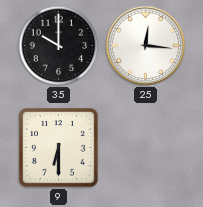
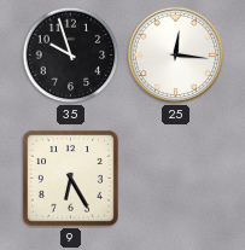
35: 10:00 -> 9:57
9: 6:30 -> 6:25
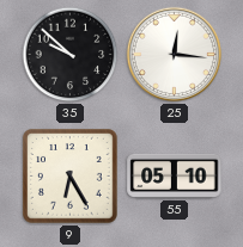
35: 9:57 -> 9:52
55: none -> 05:10
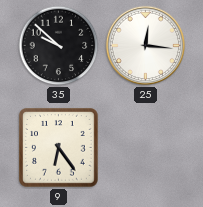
9: 6:25 -> 6:24
55: 05:10 -> none
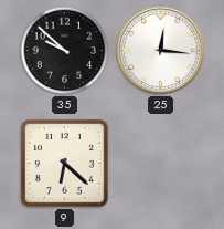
9: 6:24 -> 6:22
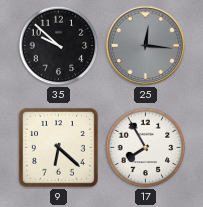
25 dial: white -> grey
17: none -> 7:55
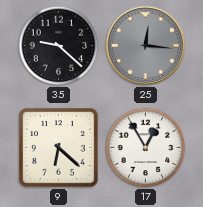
35: 9:52 -> 9:22
17: 7:55 -> 12:55
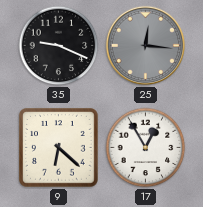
35: 9:22 -> 9:19
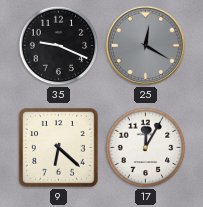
25: 12:16 -> 12:20
17: 12:55 -> 12:05
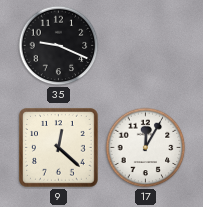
25: 12:20 -> none
9: 6:22 -> 12:22
